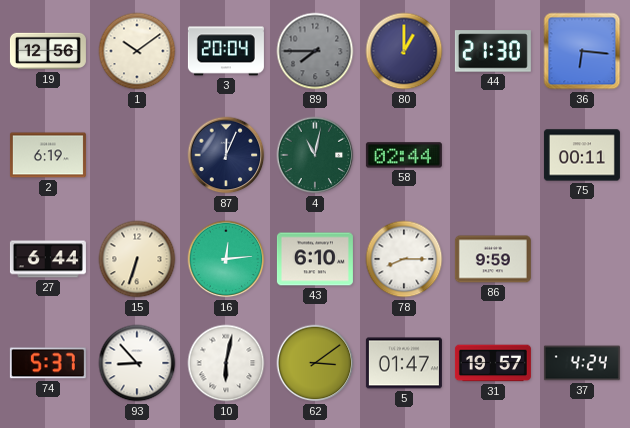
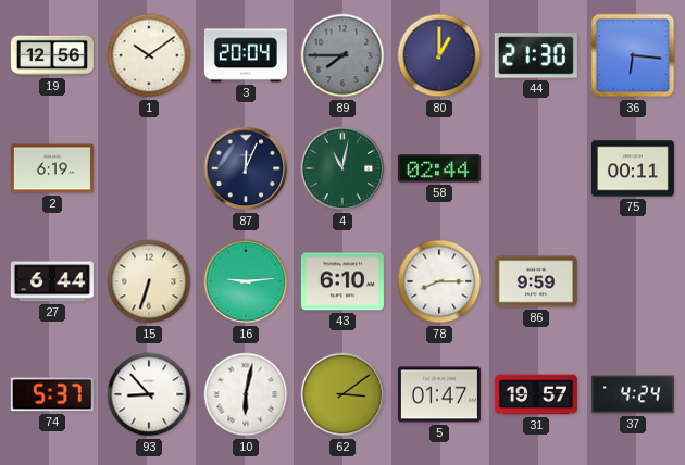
16: 12:14 -> 9:14
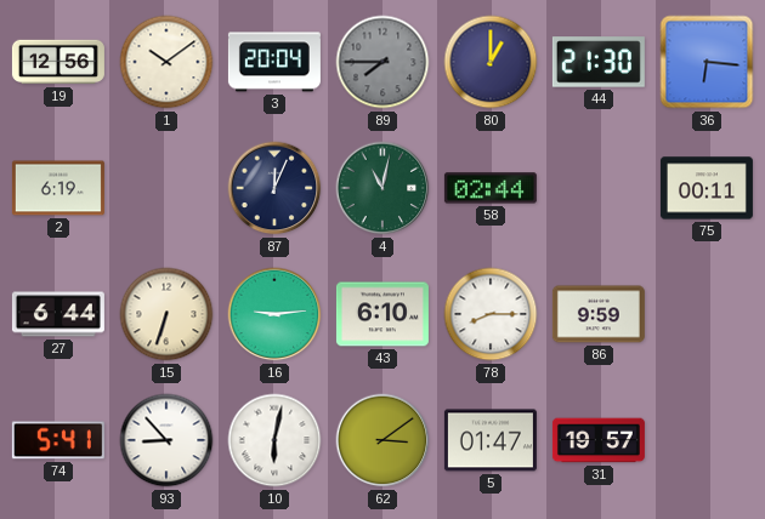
74: 5:37 -> 5:41
37: 4:24 -> none
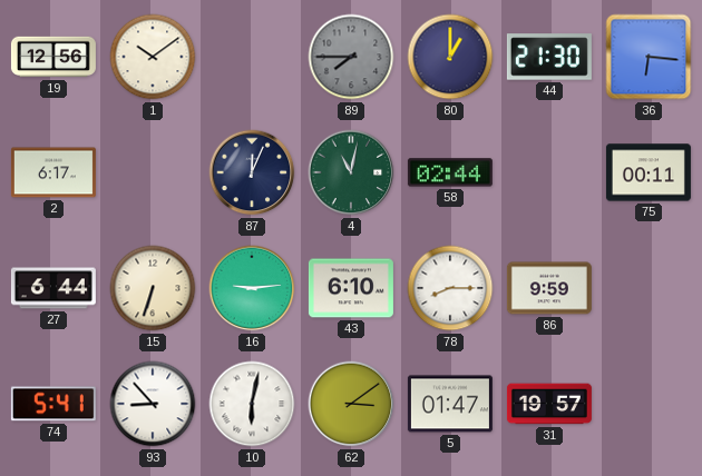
3: 20:04 -> none
2: 6:19 -> 6:17
